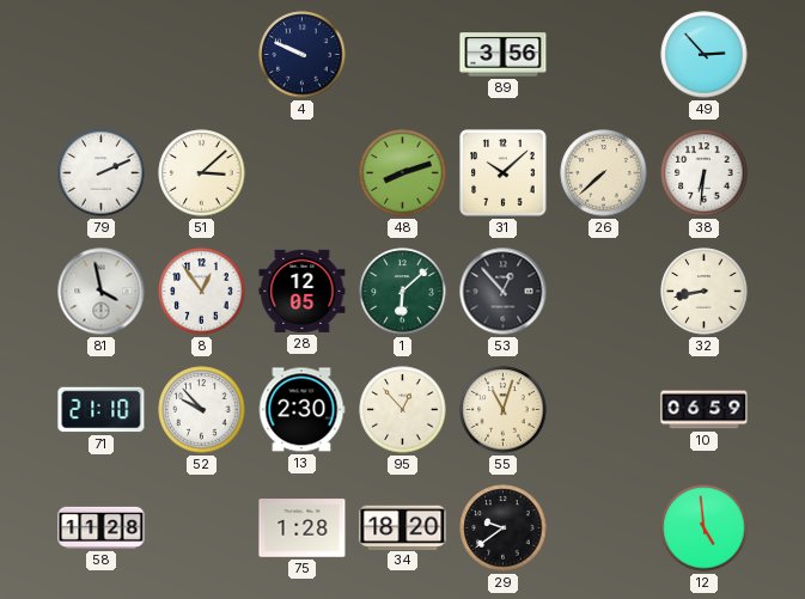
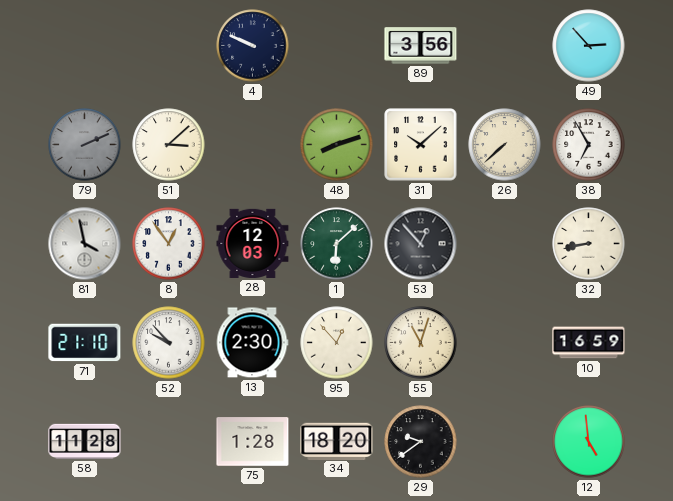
79 dial: white -> grey
38: 6:31 -> 6:55
28: 12:05 -> 12:03
10: 06:59 -> 16:59
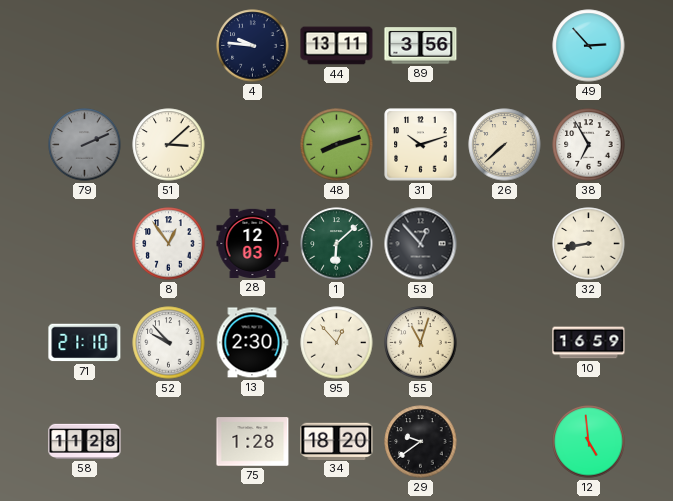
4: 9:49 -> 9:46
44: none -> 13:11
31: 10:08 -> 10:12
81: 3:58 -> none
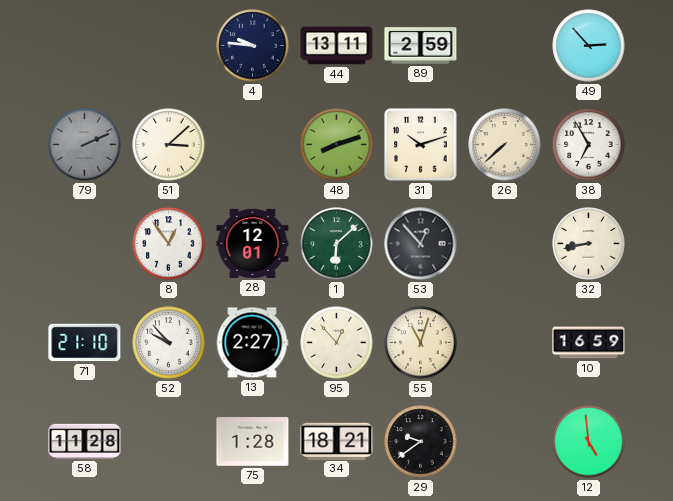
89: 3:56 -> 2:59
28: 12:03 -> 12:01
13: 2:30 -> 2:27
34: 18:20 -> 18:21
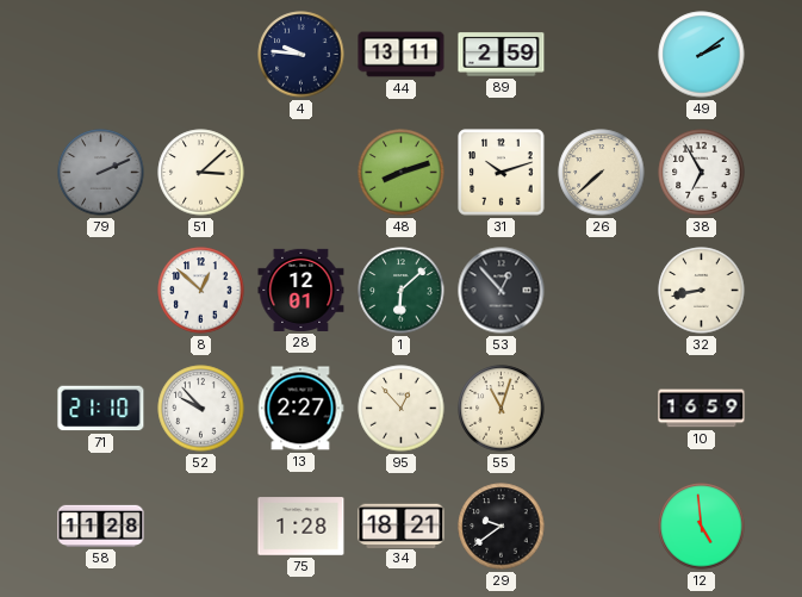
49: 2:53 -> 2:09
8: 12:54 -> 12:52
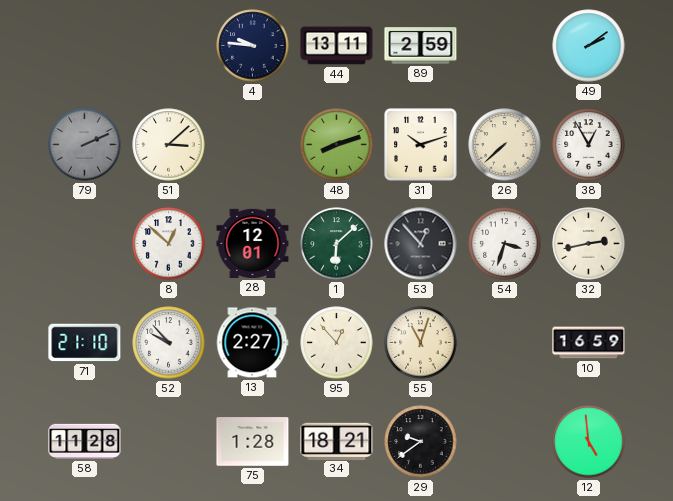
38: 6:55 -> 12:55
54: none -> 3:33
32: 8:43 -> 2:43
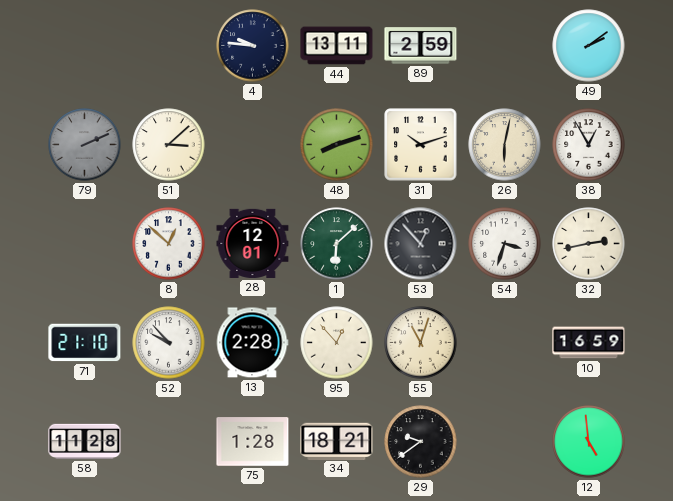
26: 7:38 -> 6:02
13: 2:27 -> 2:28
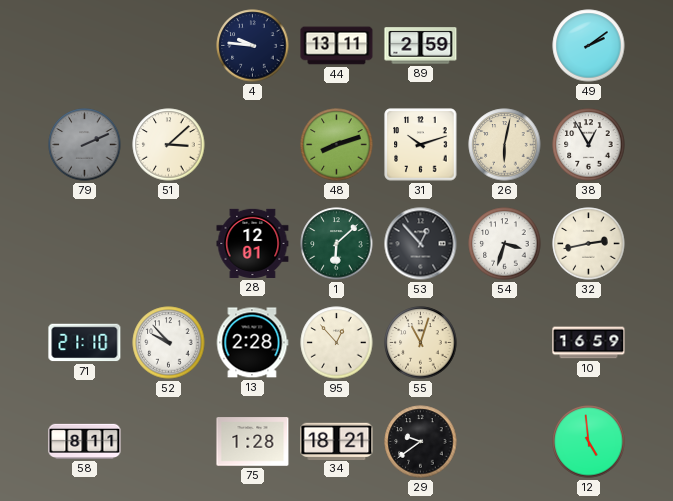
8: 12:52 -> none
58: 11:28 -> 8:11
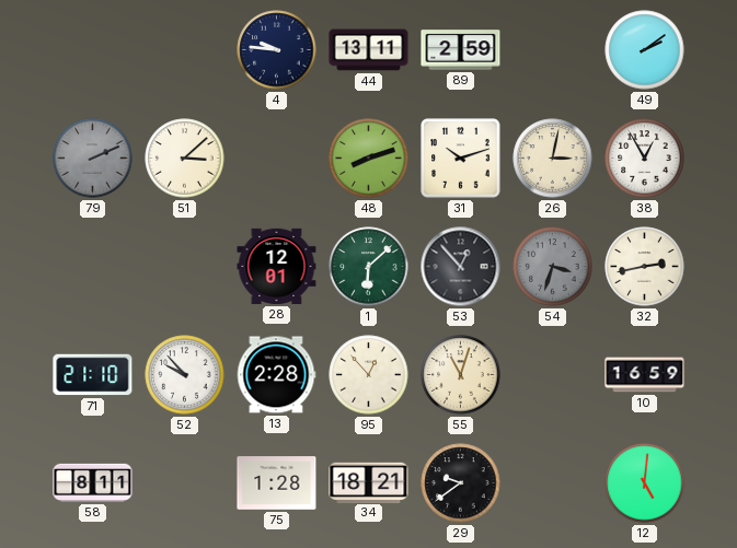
26: 6:02 -> 3:02
54 dial: white -> grey
12: 4:59 -> 5:01
